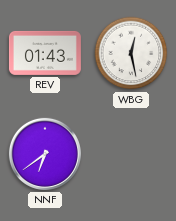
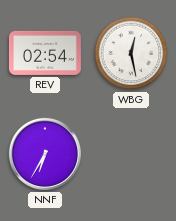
REV: 01:43 -> 02:54
NNF: 6:39 -> 6:35
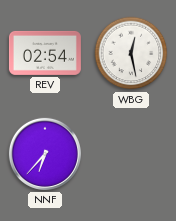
NNF: 6:35 -> 6:37
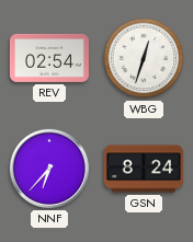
WBG: 12:28 -> 12:33
GSN: none -> 8:24
